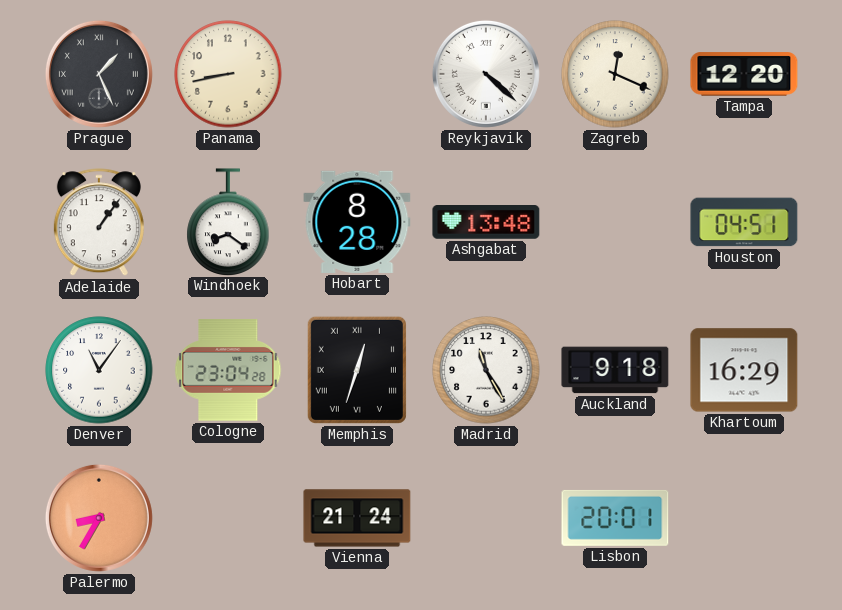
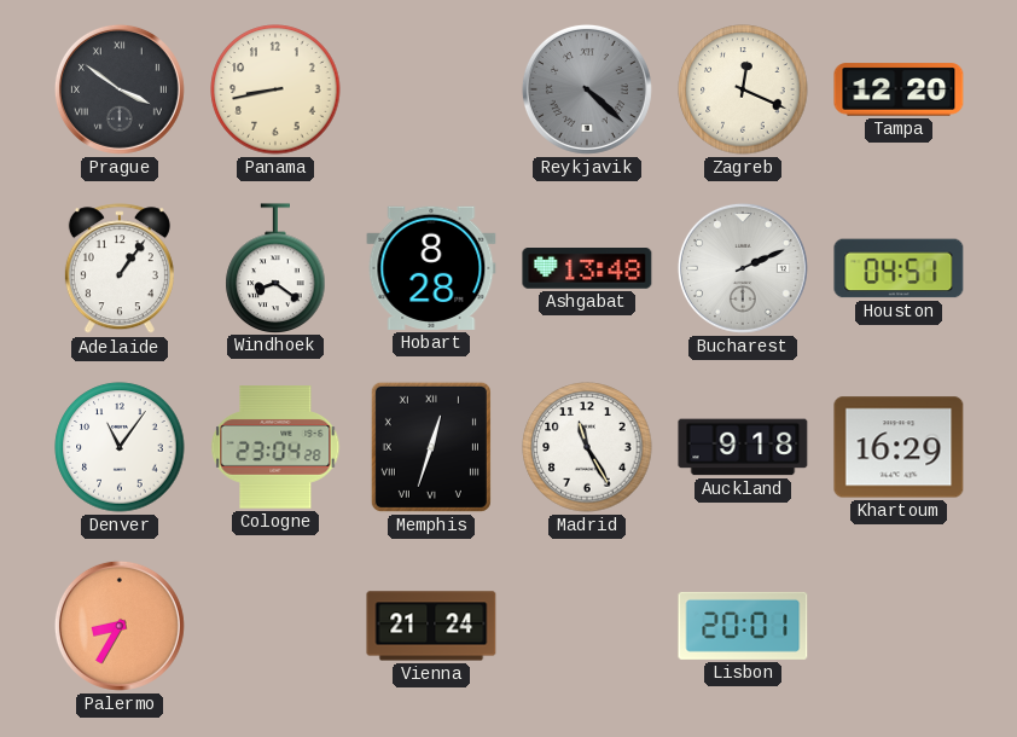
Prague: 1:26 -> 3:51
Reykjavik dial: white -> grey
Bucharest: none -> 2:11
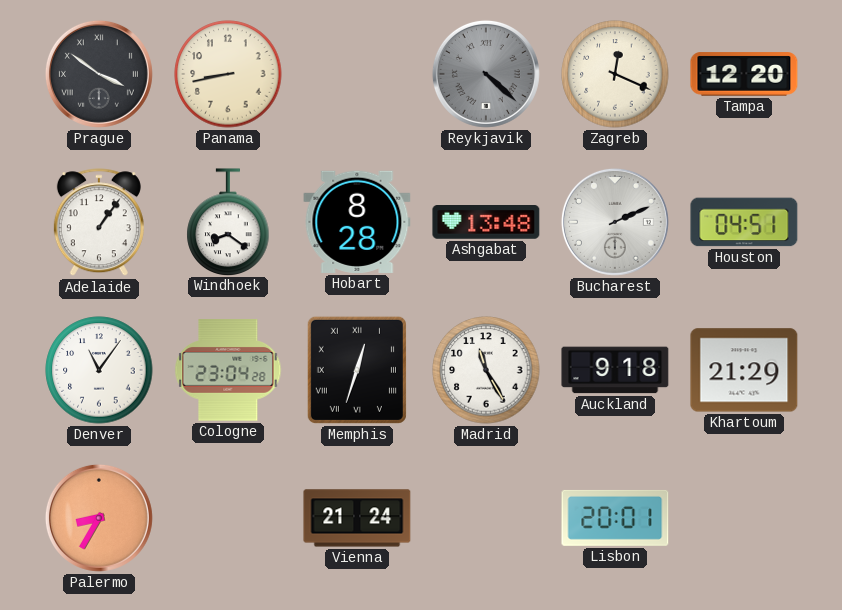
Khartoum: 16:29 -> 21:29
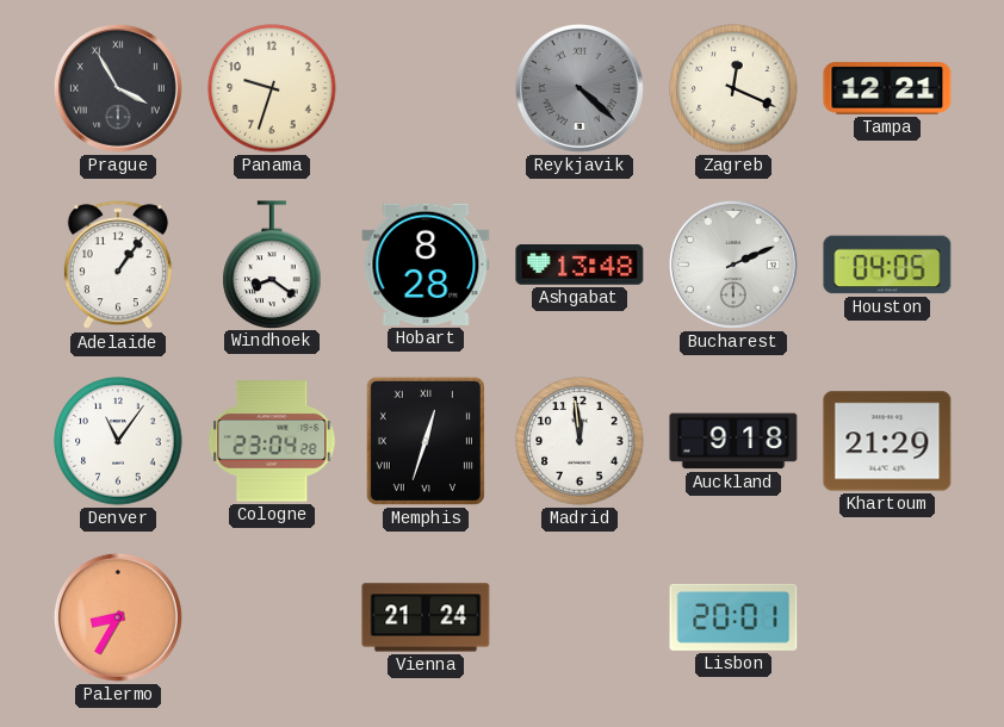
Prague: 3:51 -> 3:55
Panama: 8:43 -> 9:33
Tampa: 12:20 -> 12:21
Houston: 04:51 -> 04:05
Madrid: 11:25 -> 11:59
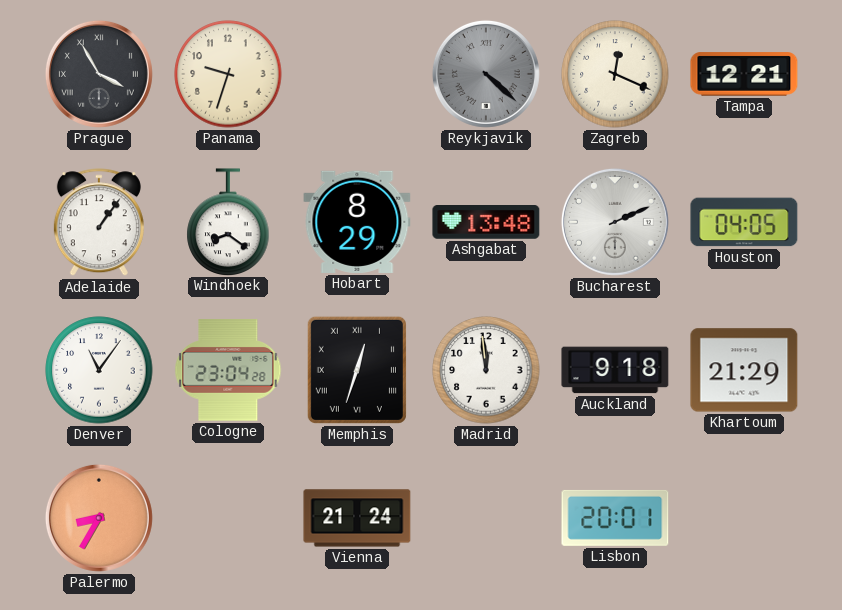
Hobart: 8:28 -> 8:29
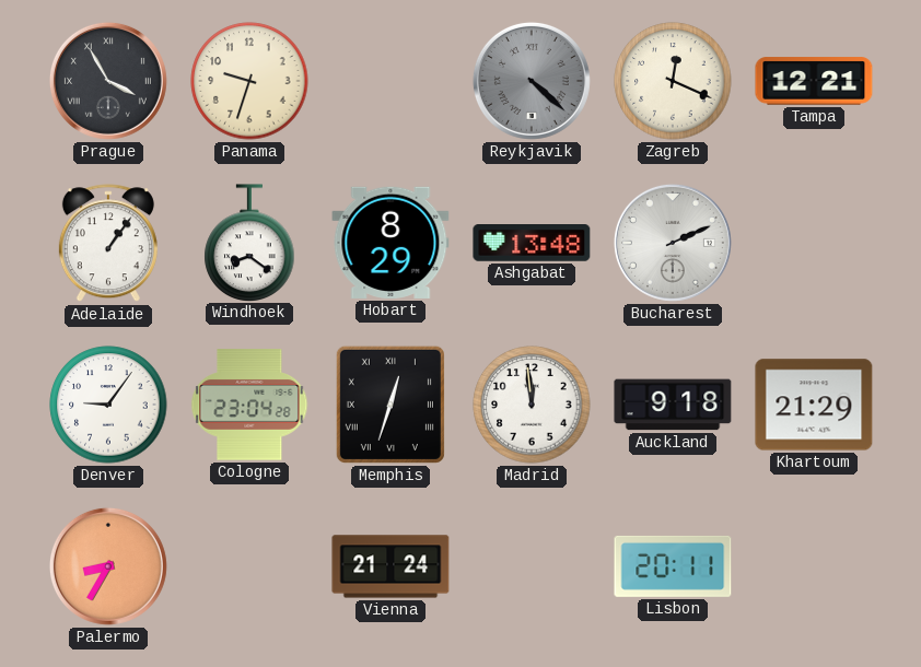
Houston: 04:05 -> none
Denver: 11:06 -> 9:06
Lisbon: 20:01 -> 20:11
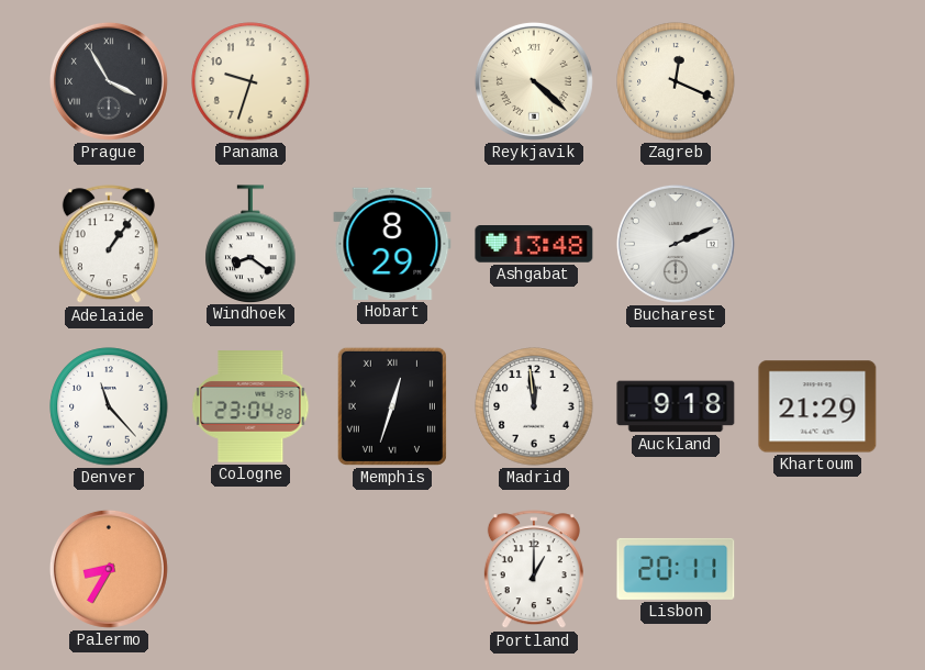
Reykjavik dial: grey -> cream
Tampa: 12:21 -> none
Denver: 9:06 -> 11:23
Vienna: 21:24 -> none
Portland: none -> 1:00
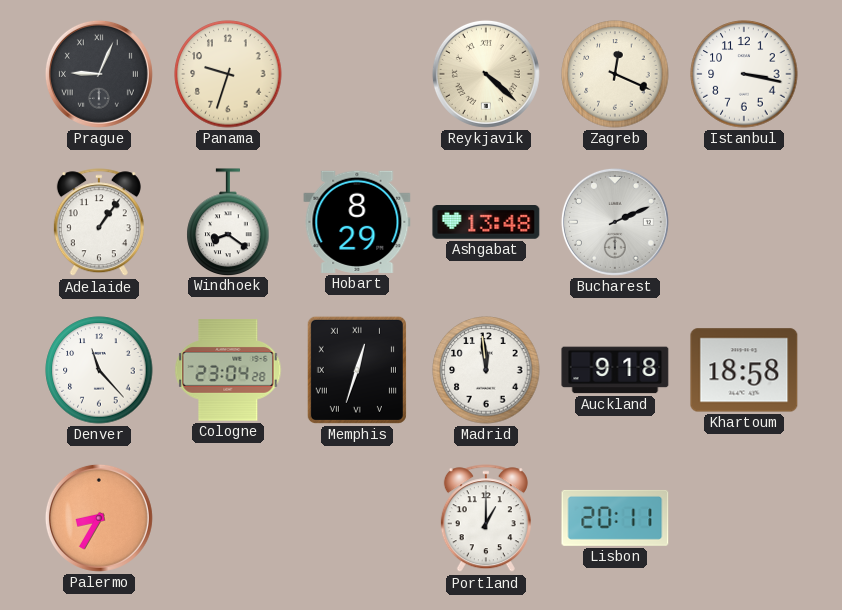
Prague: 3:55 -> 9:04
Istanbul: none -> 3:17
Khartoum: 21:29 -> 18:58
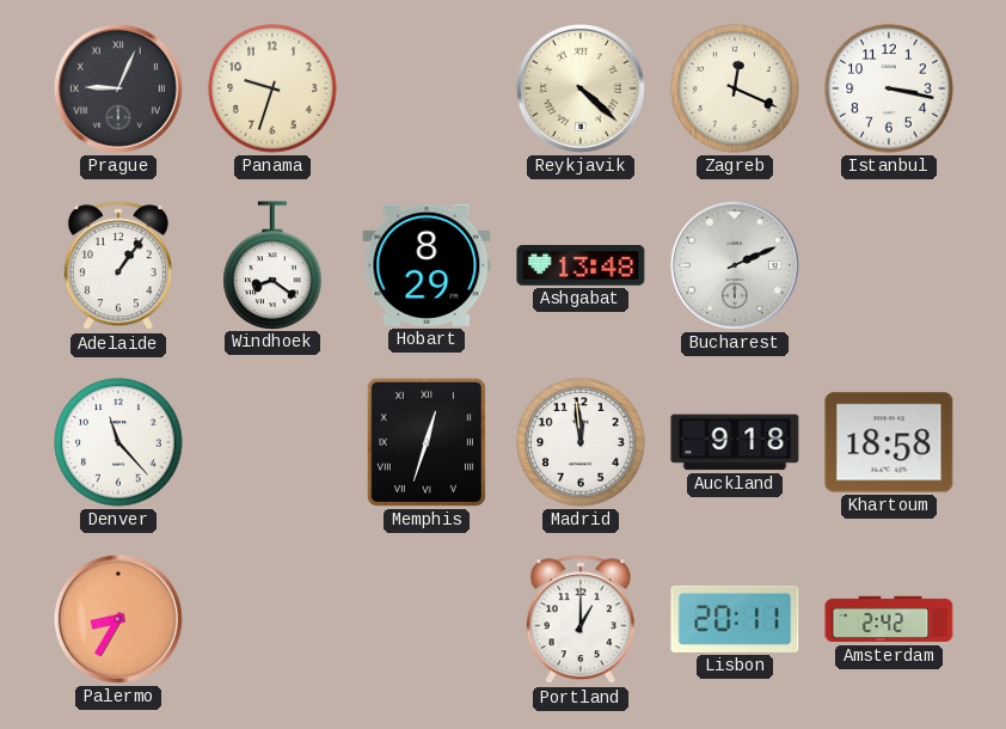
Cologne: 23:04 -> none
Amsterdam: none -> 2:42
